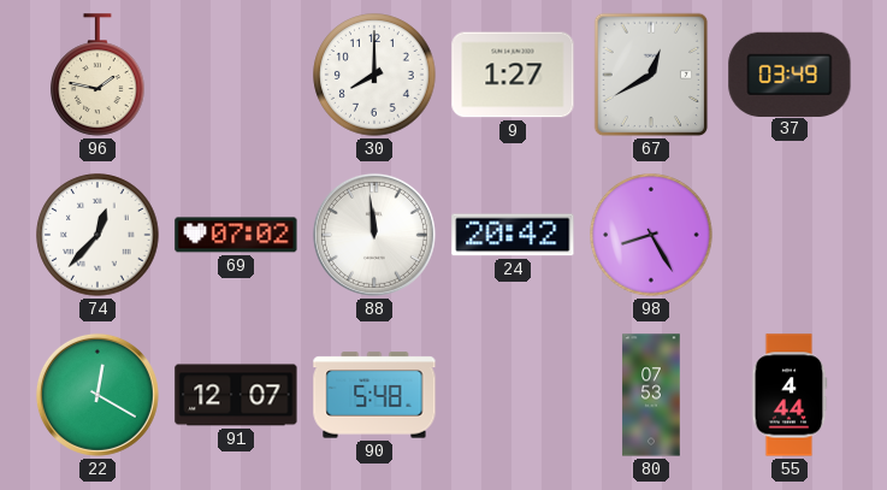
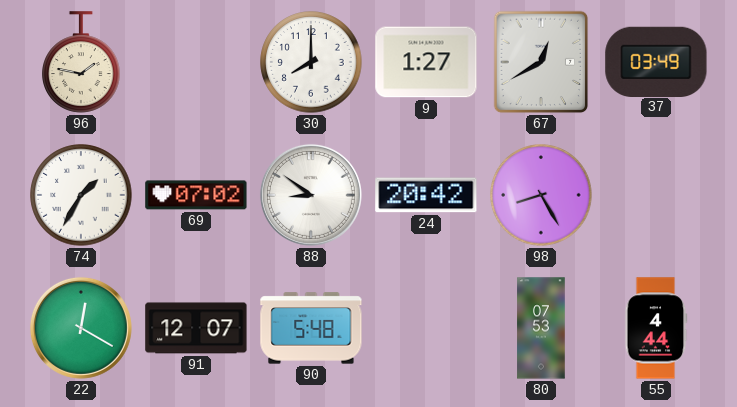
74: 12:37 -> 1:35
88: 11:59 -> 8:51
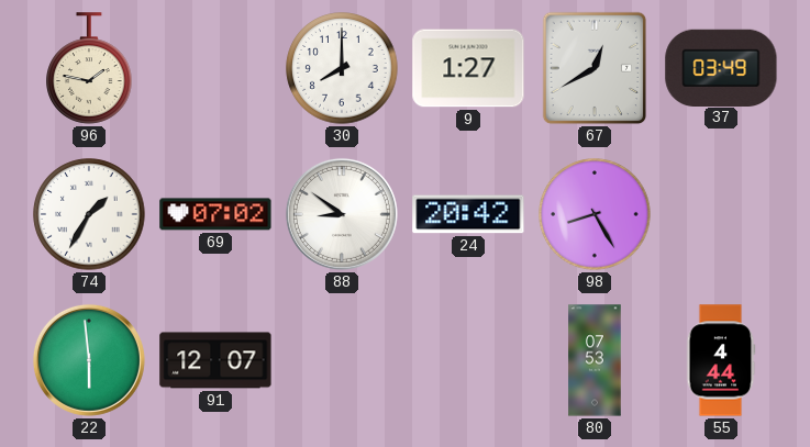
22: 12:20 -> 5:59
90: 5:48 -> none
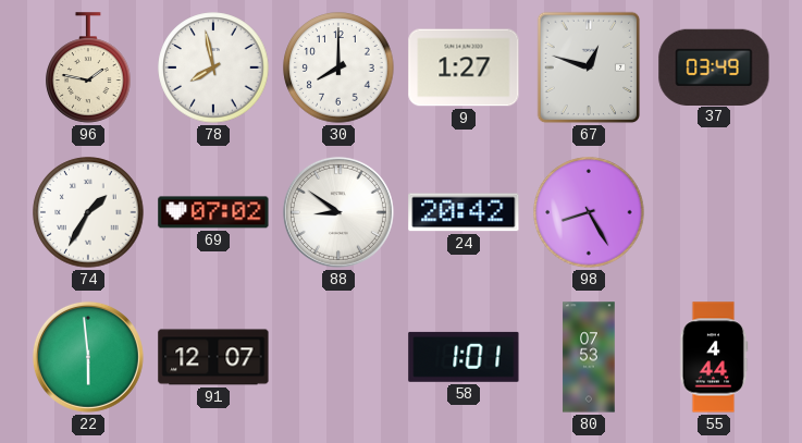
78: none -> 7:58
67: 12:40 -> 12:48
58: none -> 1:01
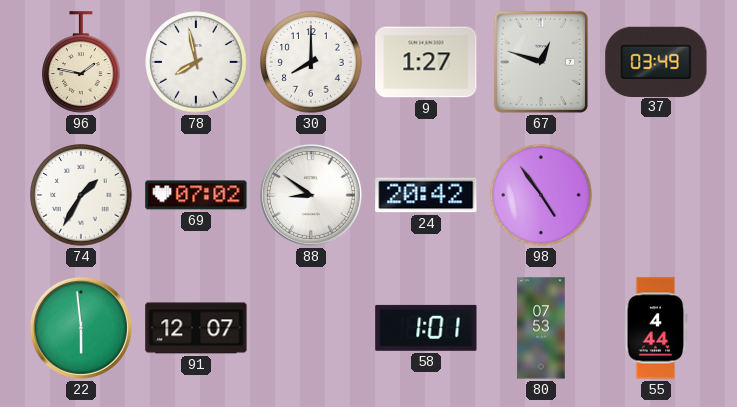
98: 8:25 -> 4:54
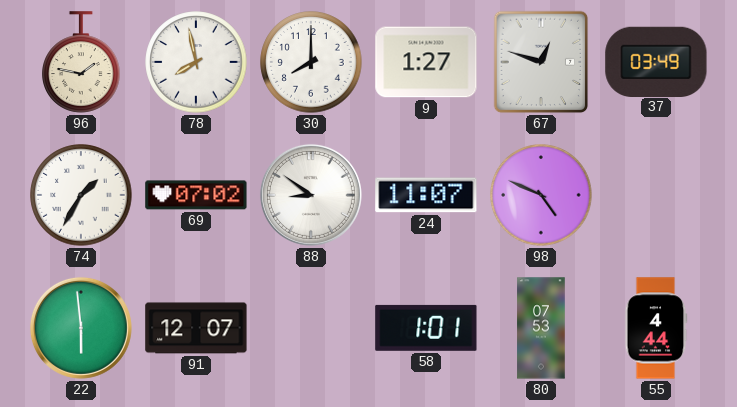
24: 20:42 -> 11:07
98: 4:54 -> 4:49
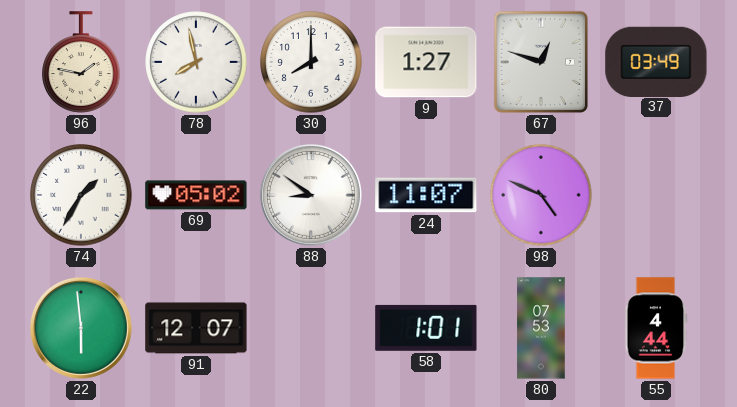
69: 07:02 -> 05:02
